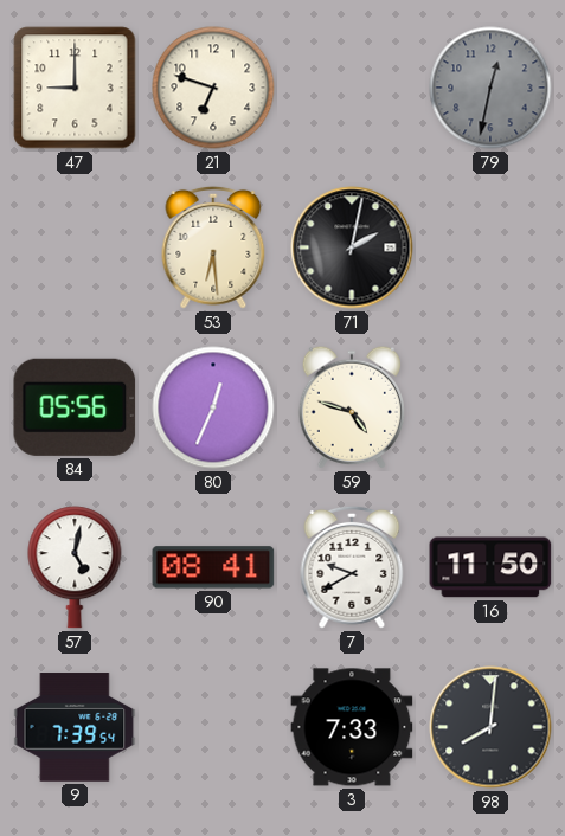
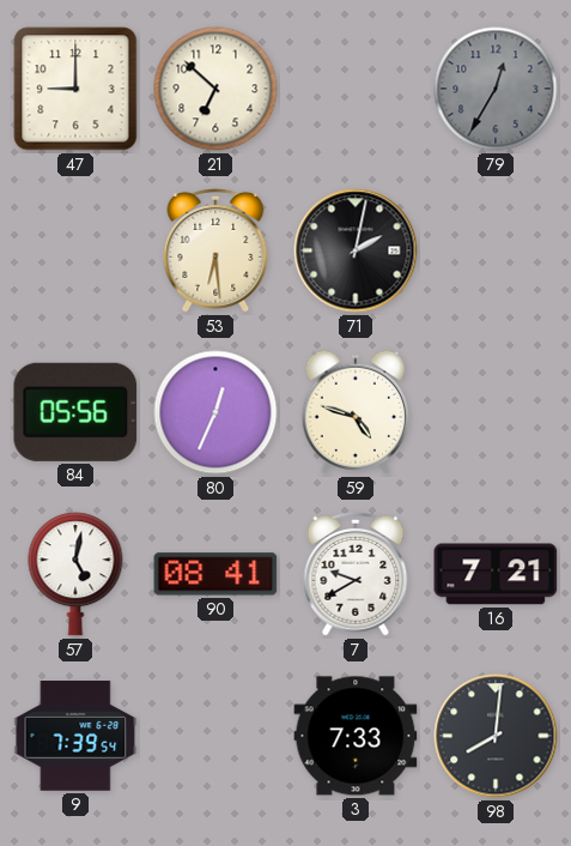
21: 6:48 -> 6:52
79: 12:32 -> 12:35
16: 11:50 -> 7:21
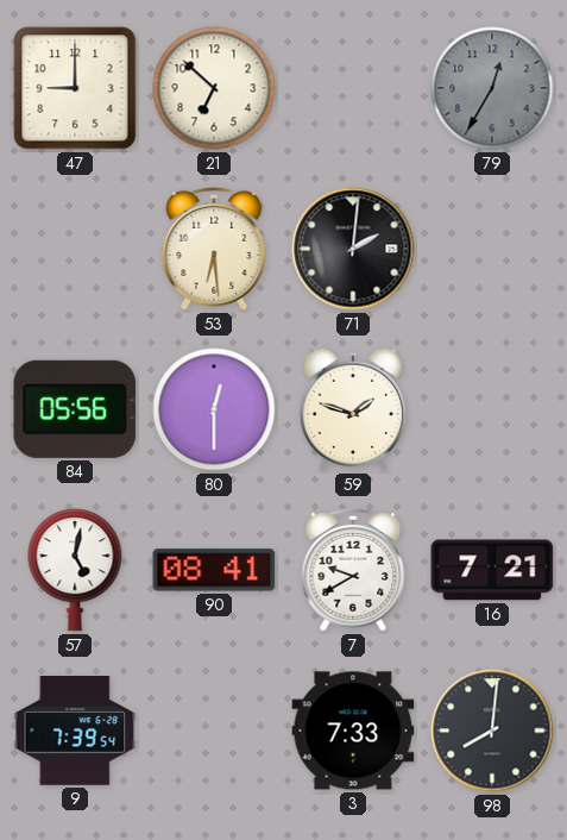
71: 2:02 -> 2:01
80: 12:34 -> 12:30
59: 4:48 -> 1:48
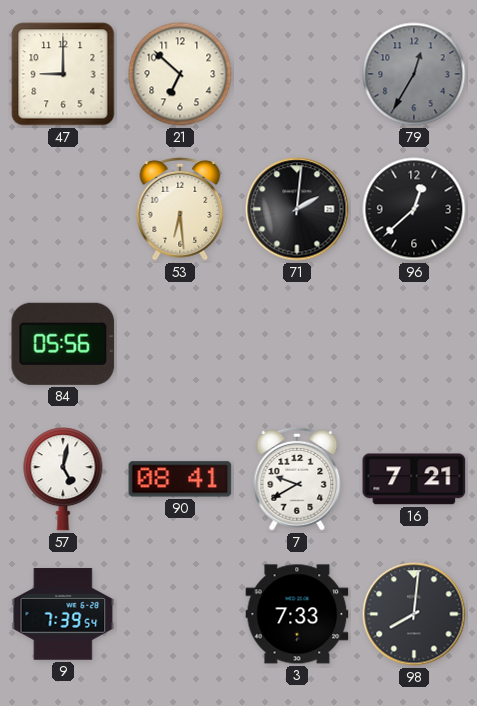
96: none -> 12:38
80: 12:30 -> none
59: 1:48 -> none
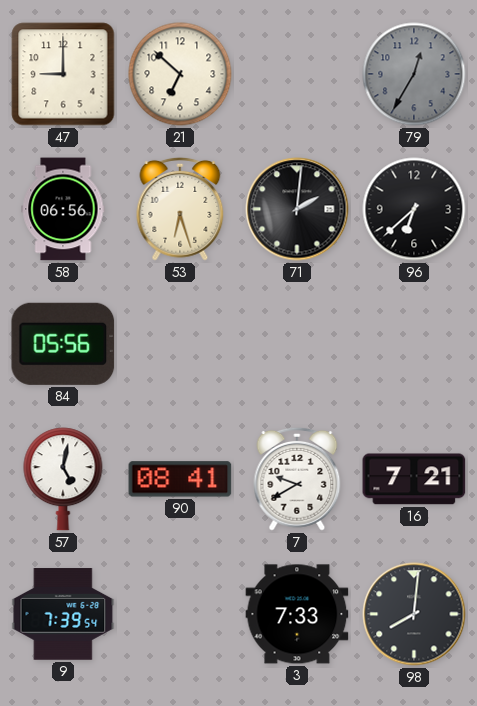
58: none -> 06:56
53: 6:29 -> 6:27
96: 12:38 -> 6:38
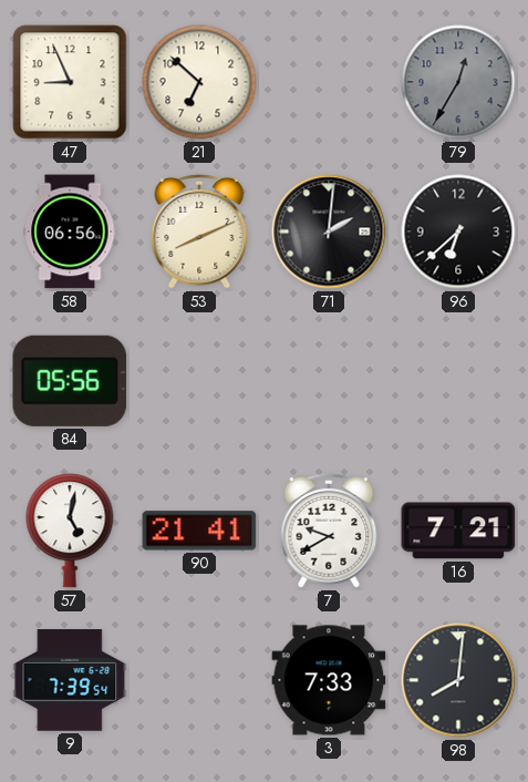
47: 9:00 -> 8:56
53: 6:27 -> 8:11
90: 08:41 -> 21:41
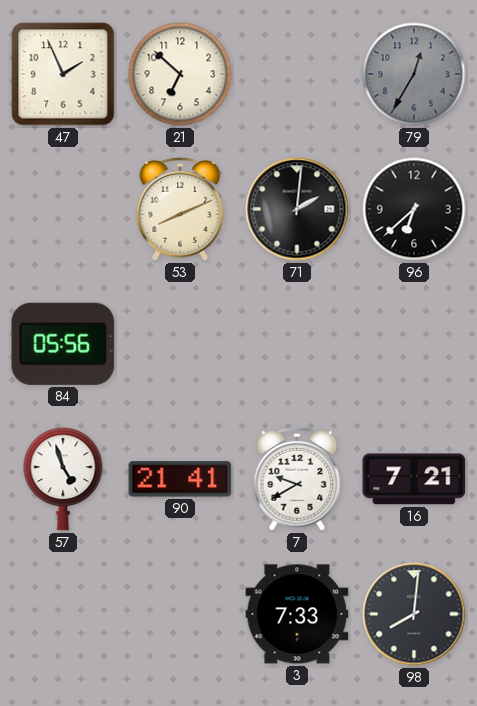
47: 8:56 -> 1:56
58: 06:56 -> none
57: 5:02 -> 4:57
9: 7:39 -> none
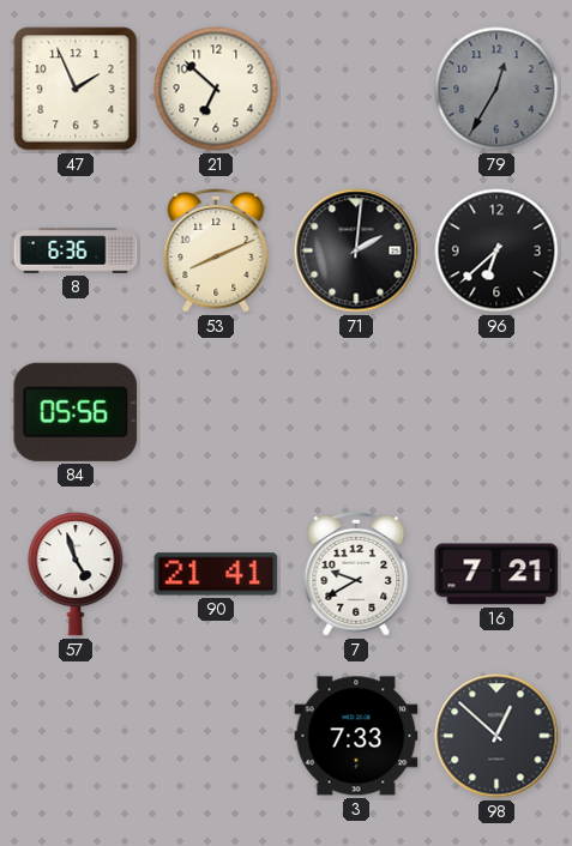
8: none -> 6:36
98: 8:01 -> 12:52
